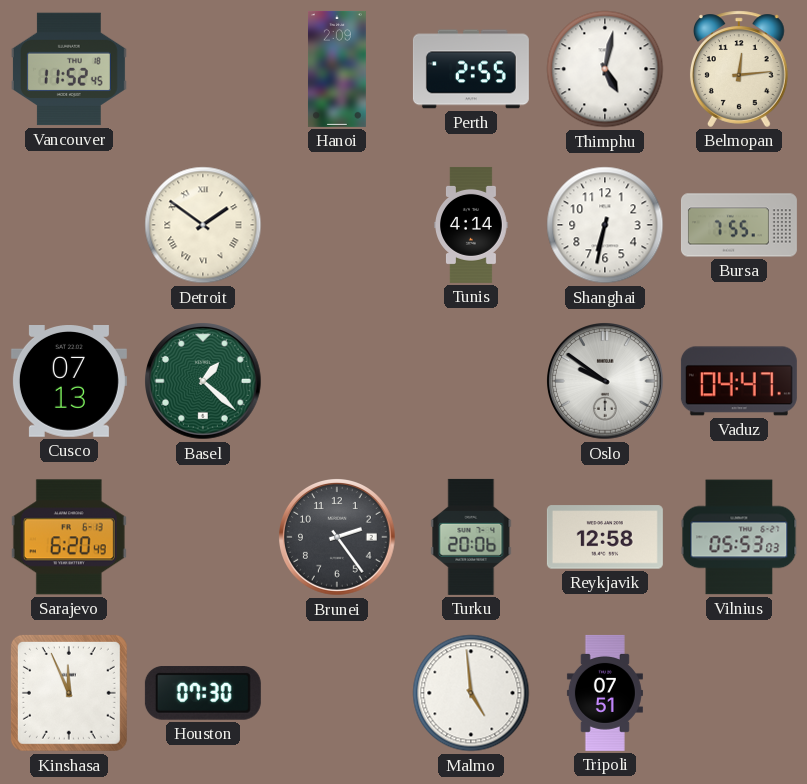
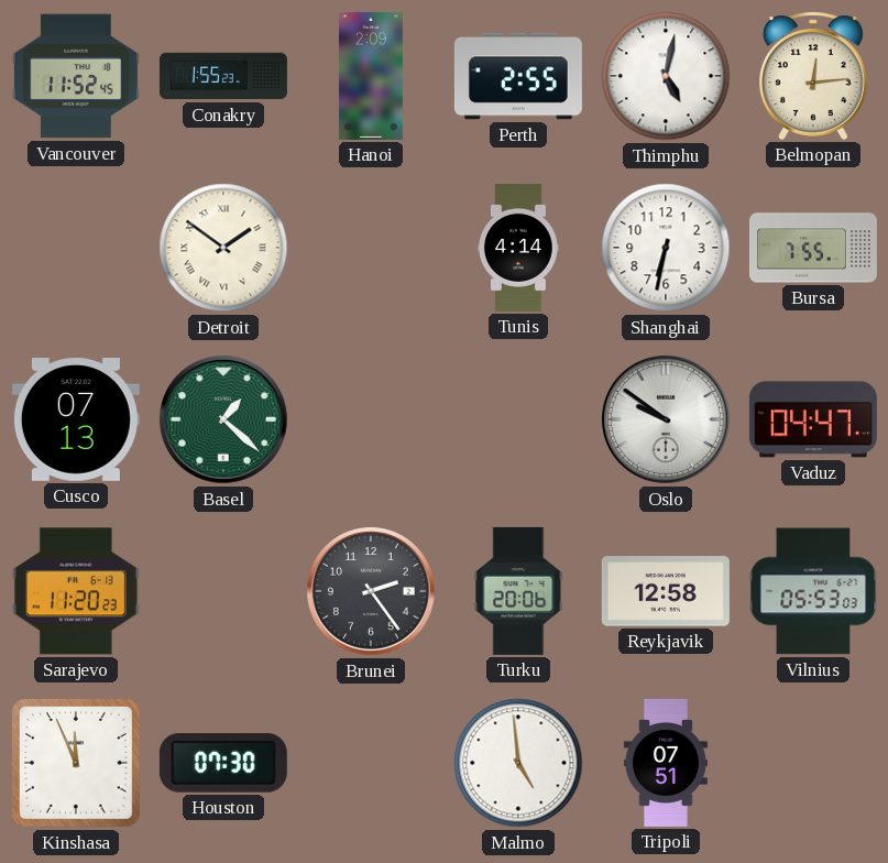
Conakry: none -> 1:55
Sarajevo: 6:20 -> 11:20
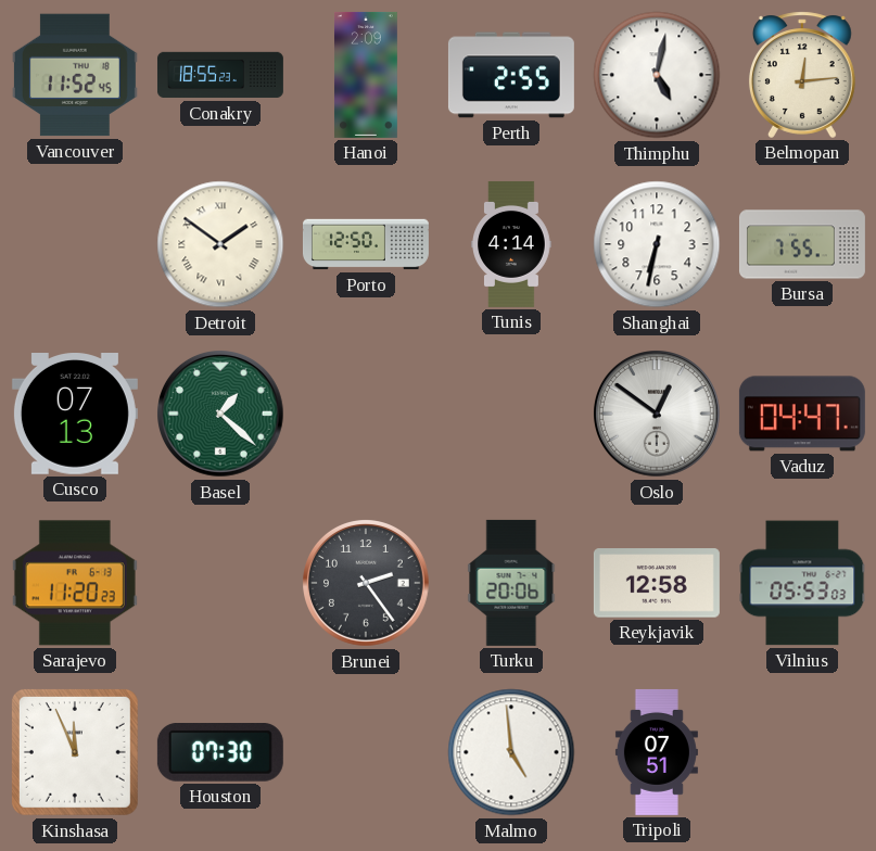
Conakry: 1:55 -> 18:55
Porto: none -> 12:50
Oslo: 9:51 -> 12:51
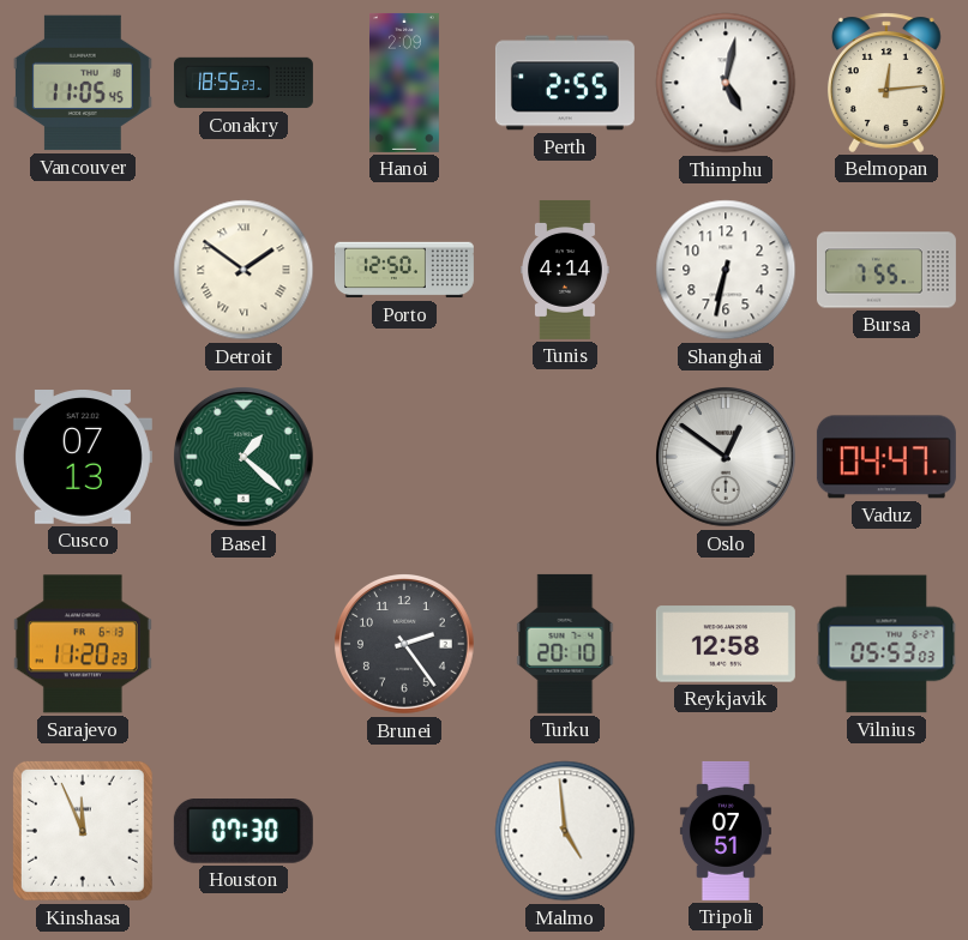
Vancouver: 11:52 -> 11:05
Turku: 20:06 -> 20:10
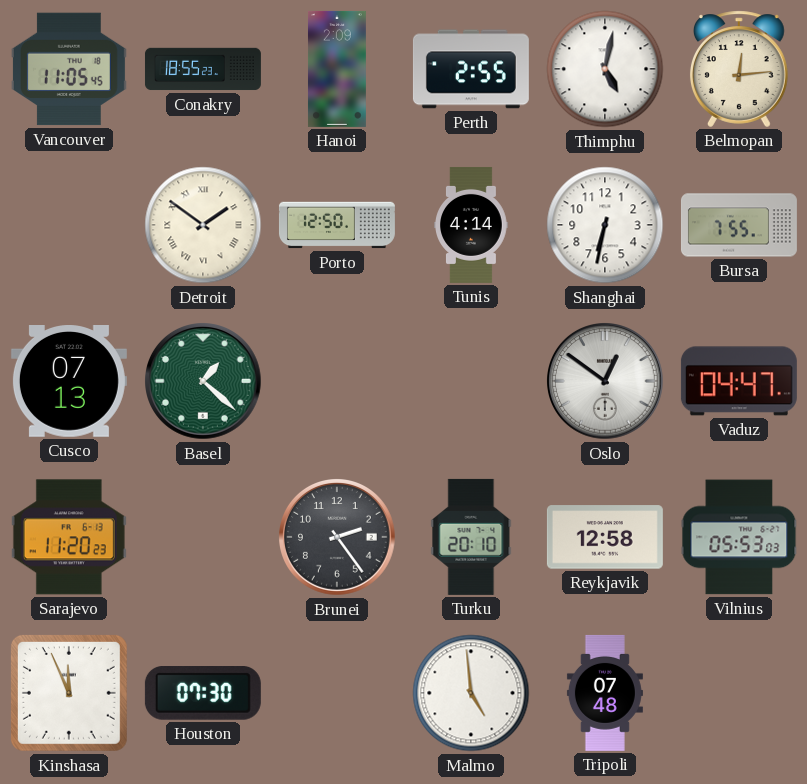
Tripoli: 07:51 -> 07:48
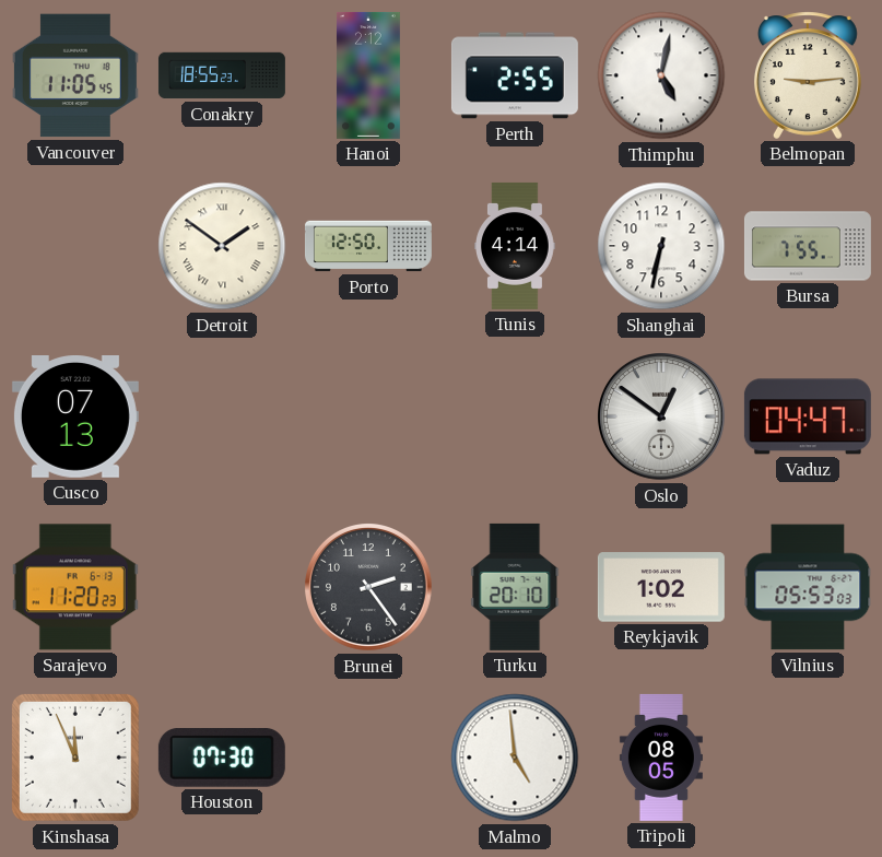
Hanoi: 2:09 -> 2:12
Belmopan: 12:14 -> 9:14
Basel: 1:22 -> none
Reykjavik: 12:58 -> 1:02
Tripoli: 07:48 -> 08:05
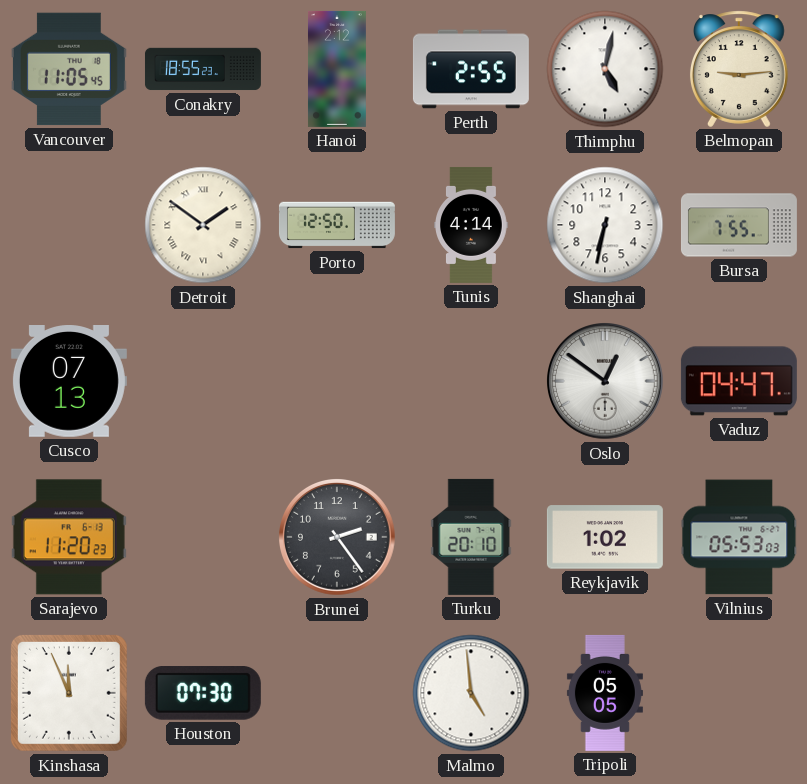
Tripoli: 08:05 -> 05:05
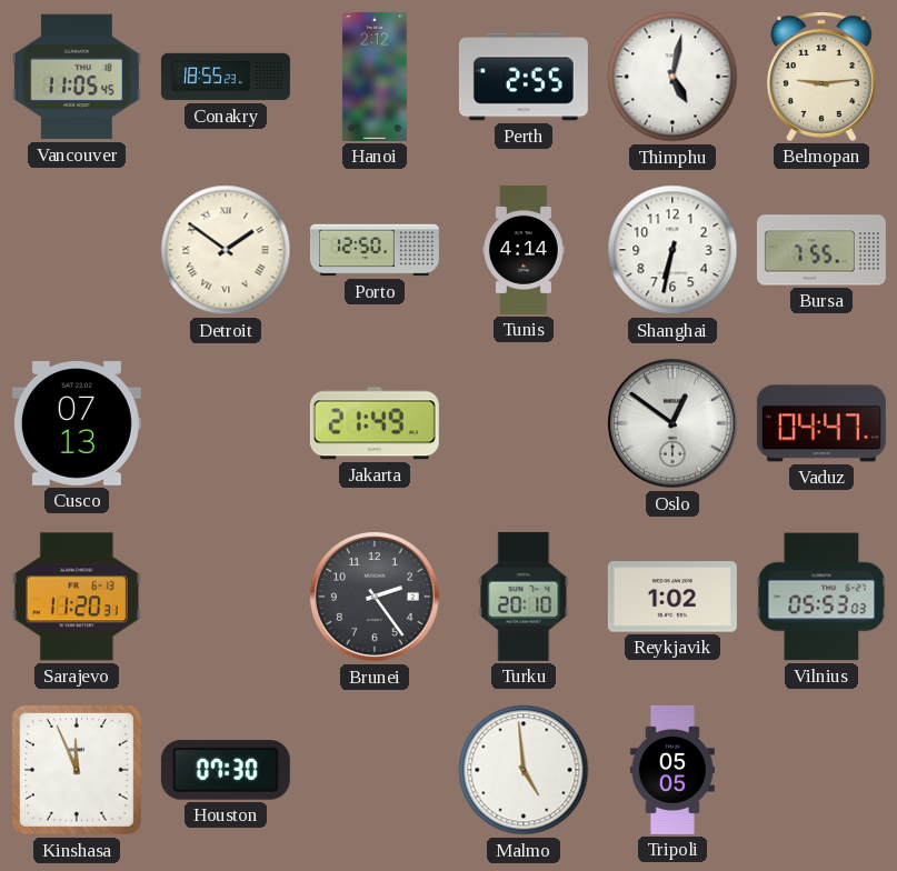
Jakarta: none -> 21:49
Sarajevo: 11:20:23 -> 11:20:31
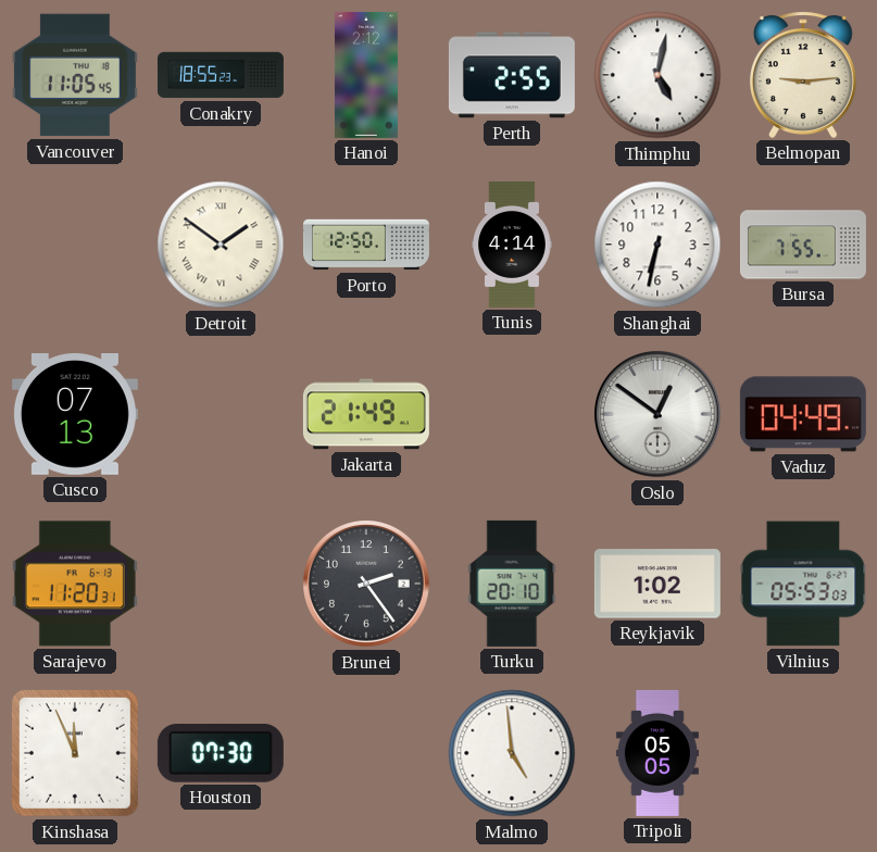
Vaduz: 04:47 -> 04:49
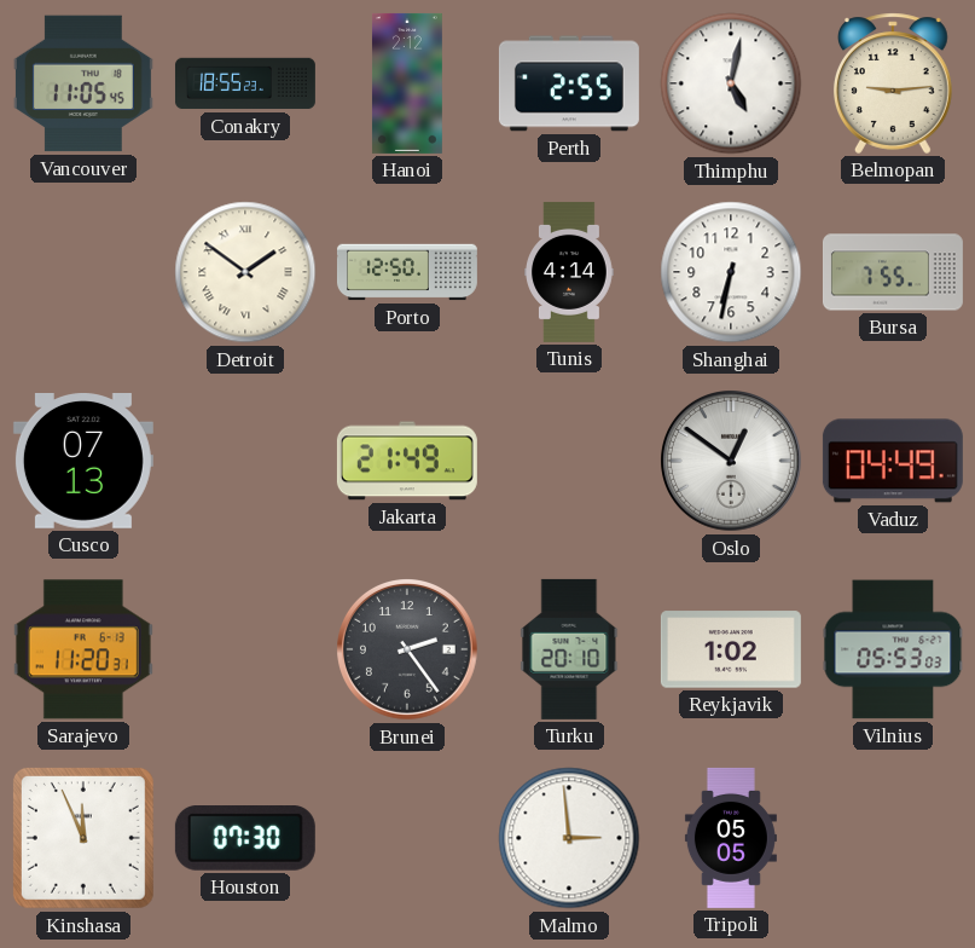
Malmo: 4:59 -> 2:59
